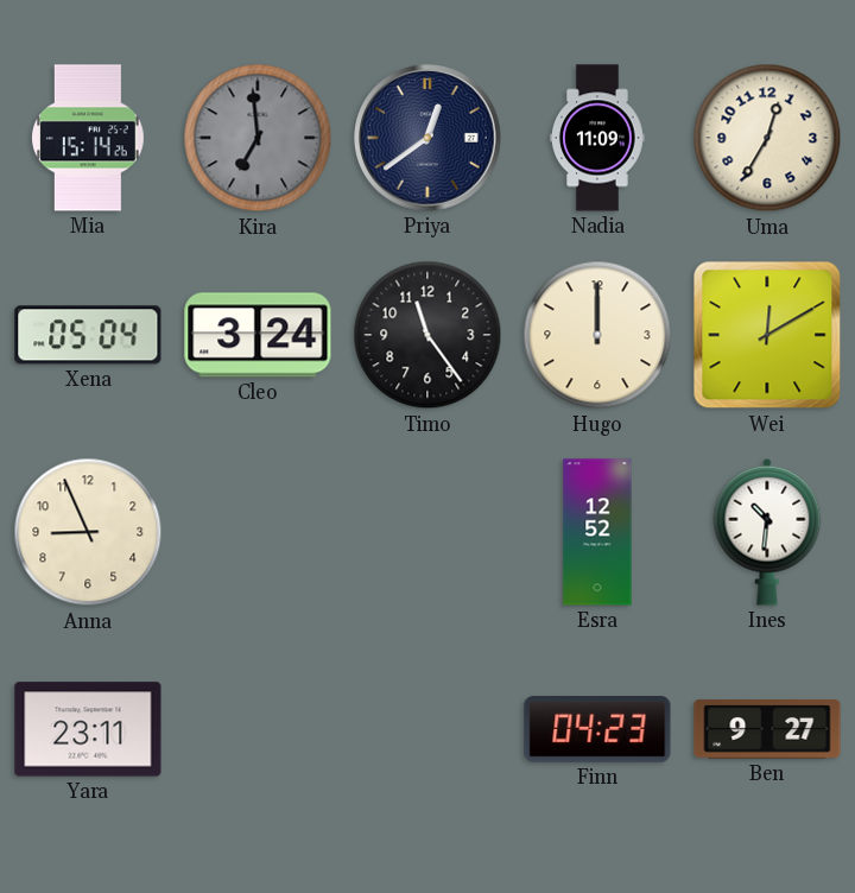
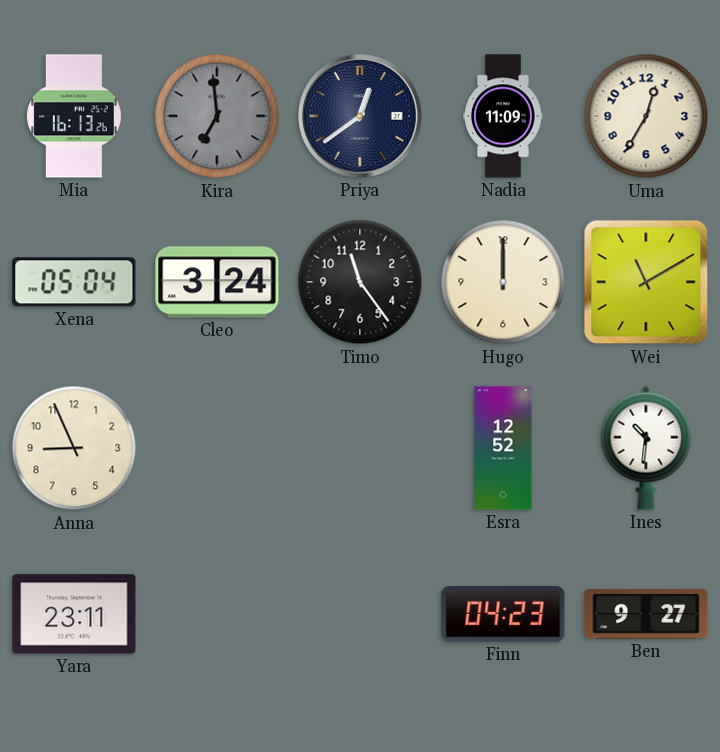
Mia: 15:14 -> 16:13
Wei: 12:10 -> 11:10
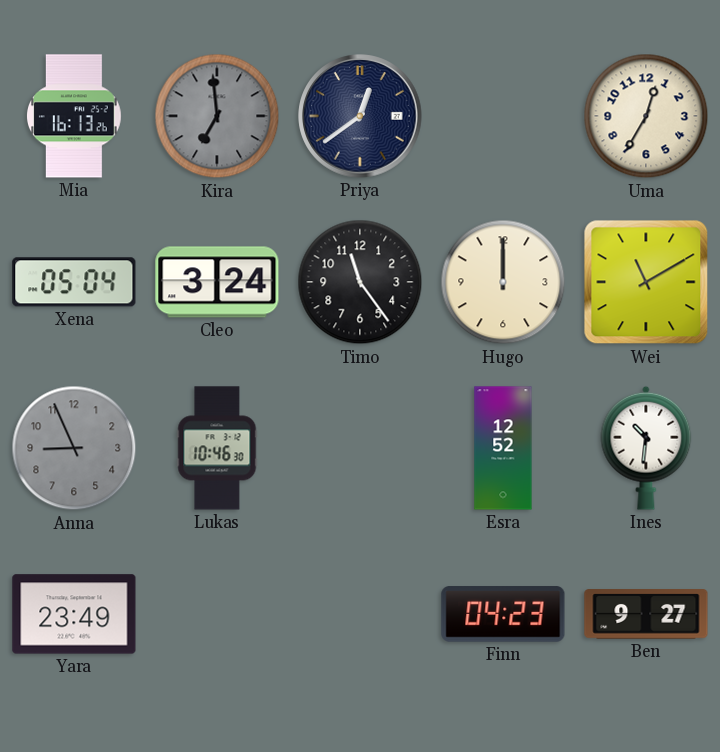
Nadia: 11:09 -> none
Anna dial: cream -> grey
Lukas: none -> 10:46
Yara: 23:11 -> 23:49
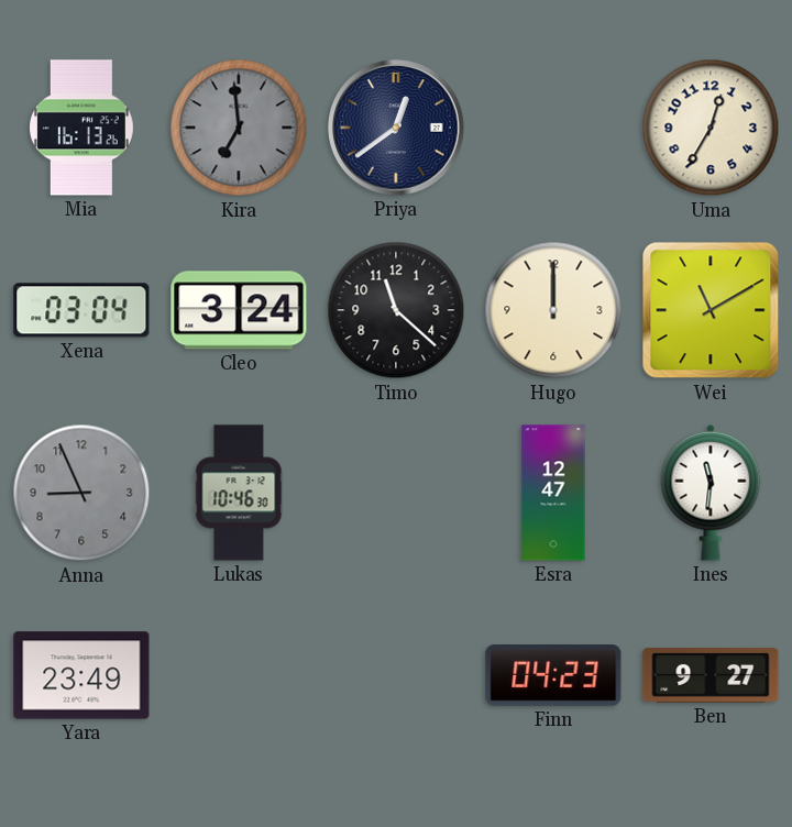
Xena: 05:04 -> 03:04
Timo: 11:24 -> 11:22
Esra: 12:52 -> 12:47
Ines: 10:31 -> 11:31
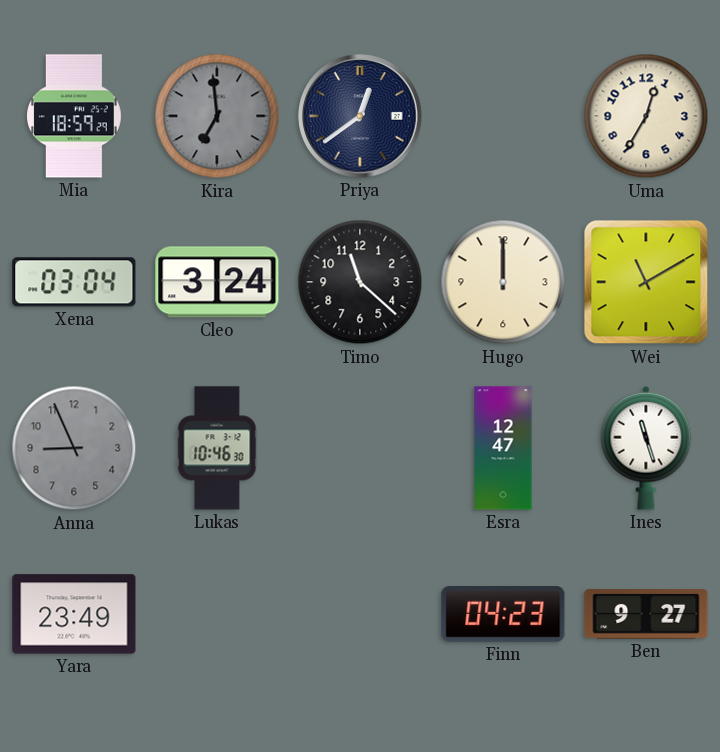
Mia: 16:13 -> 18:59
Ines: 11:31 -> 11:27
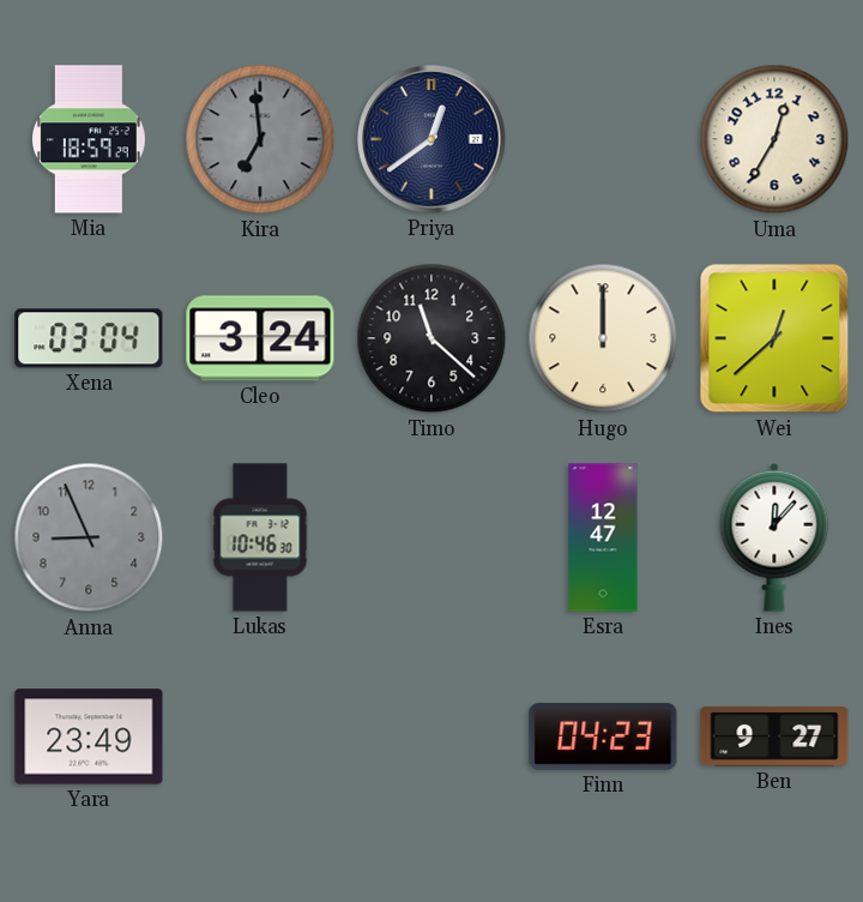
Wei: 11:10 -> 12:38
Ines: 11:27 -> 12:07
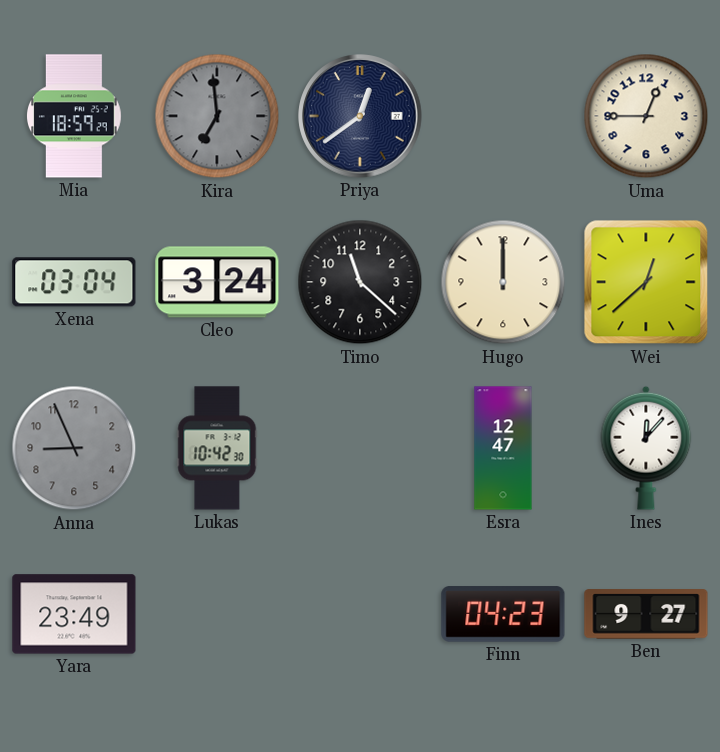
Uma: 12:35 -> 12:45
Lukas: 10:46 -> 10:42
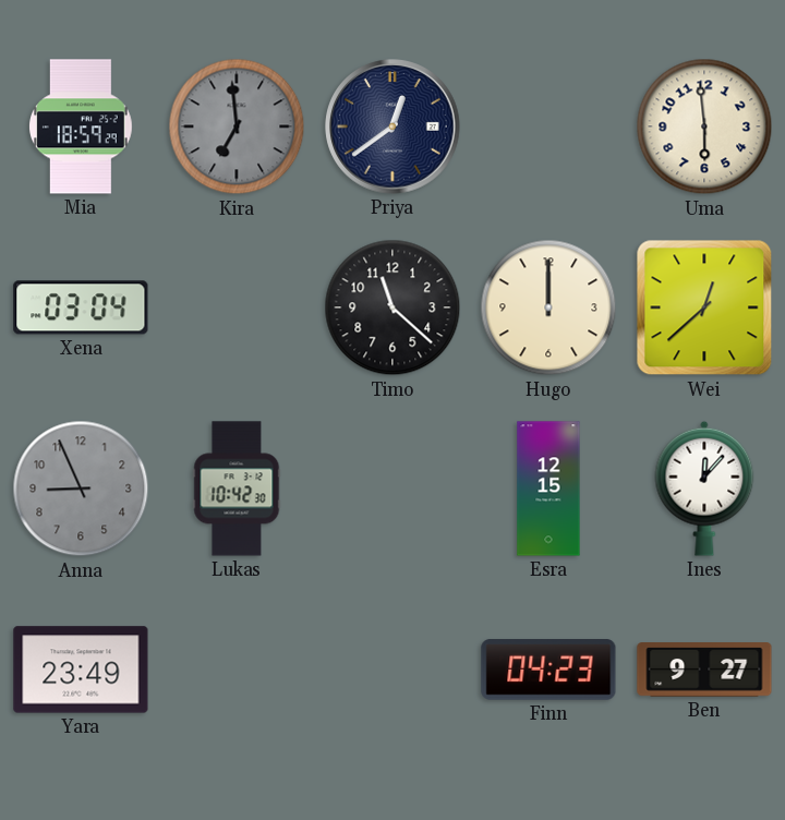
Uma: 12:45 -> 5:59
Cleo: 3:24 -> none
Esra: 12:47 -> 12:15
